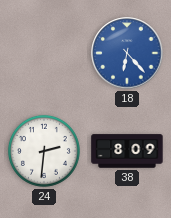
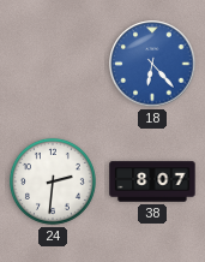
38: 8:09 -> 8:07
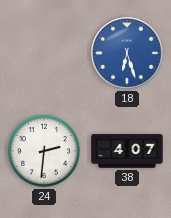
18: 6:23 -> 6:27
38: 8:07 -> 4:07
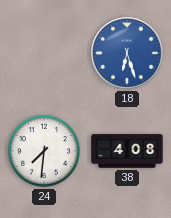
24: 2:31 -> 7:31
38: 4:07 -> 4:08
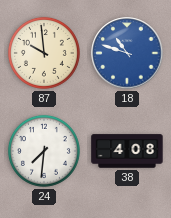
87: none -> 9:59
18: 6:27 -> 10:48
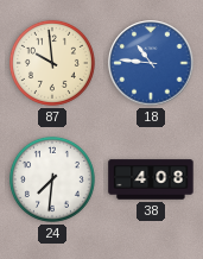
18: 10:48 -> 10:46
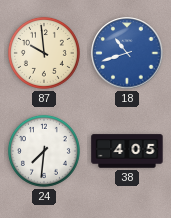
18: 10:46 -> 10:42
38: 4:08 -> 4:05
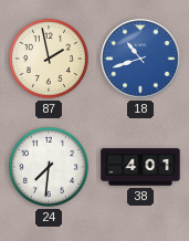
87: 9:59 -> 1:58
38: 4:05 -> 4:01
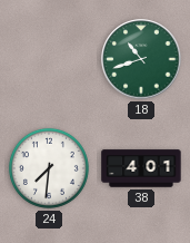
87: 1:58 -> none
18 dial: blue -> green
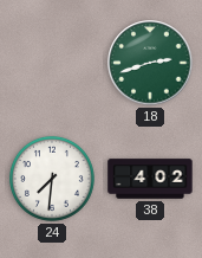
18: 10:42 -> 2:42
38: 4:01 -> 4:02
